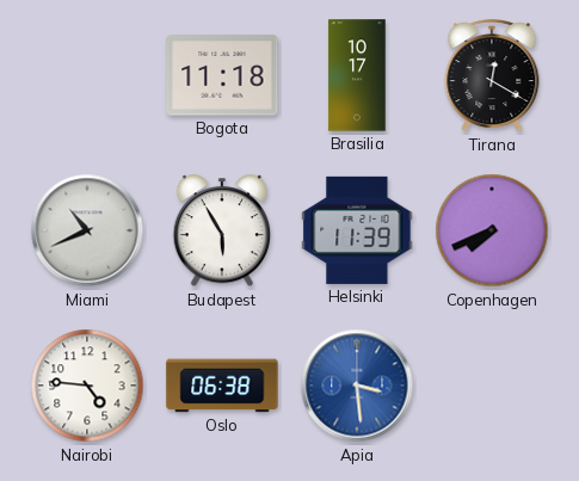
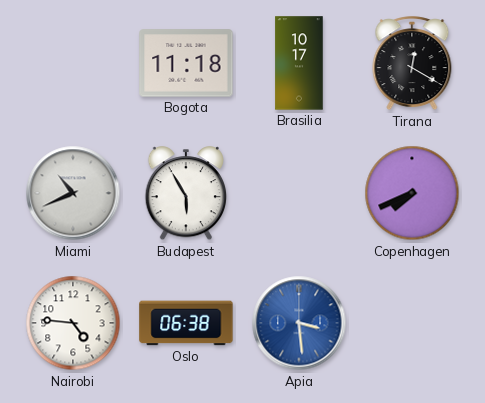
Helsinki: 11:39 -> none
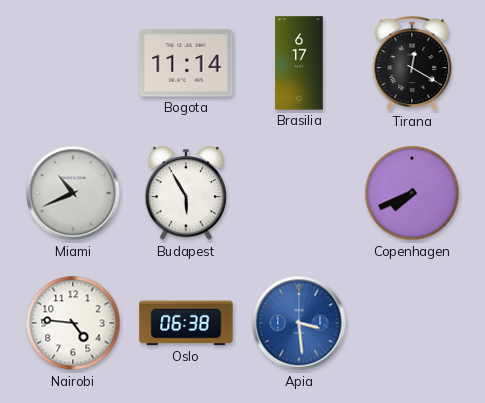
Bogota: 11:18 -> 11:14
Brasilia: 10:17 -> 6:17
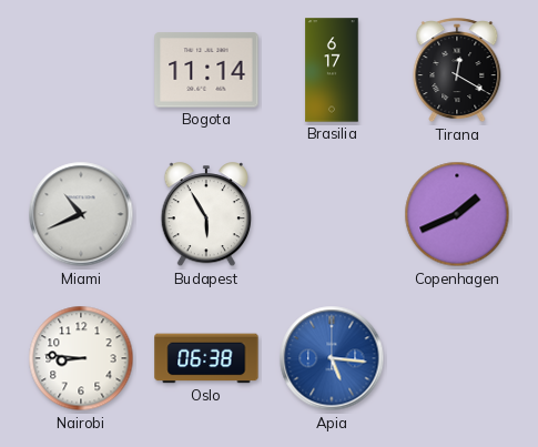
Copenhagen: 7:41 -> 1:41
Nairobi: 4:46 -> 8:46
Apia: 3:29 -> 5:16
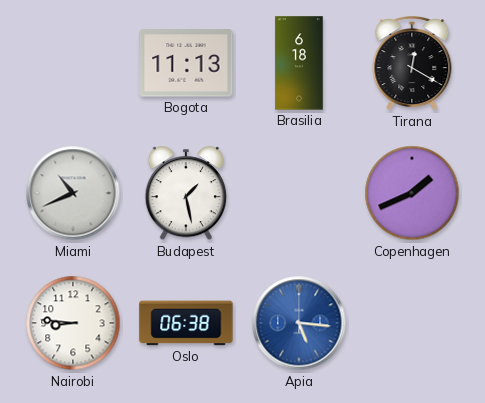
Bogota: 11:14 -> 11:13
Brasilia: 6:17 -> 6:18
Budapest: 5:55 -> 1:28
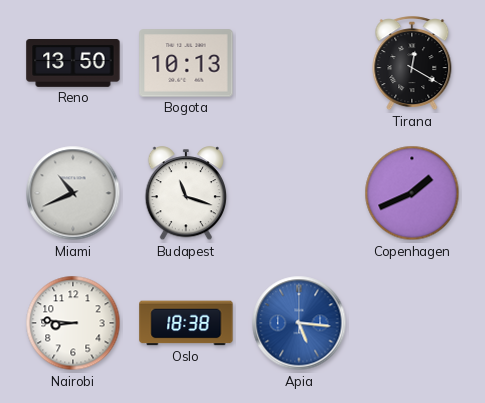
Reno: none -> 13:50
Bogota: 11:13 -> 10:13
Brasilia: 6:18 -> none
Budapest: 1:28 -> 11:18
Oslo: 06:38 -> 18:38
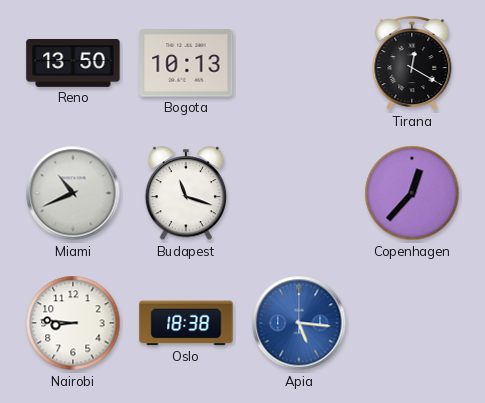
Copenhagen: 1:41 -> 12:37
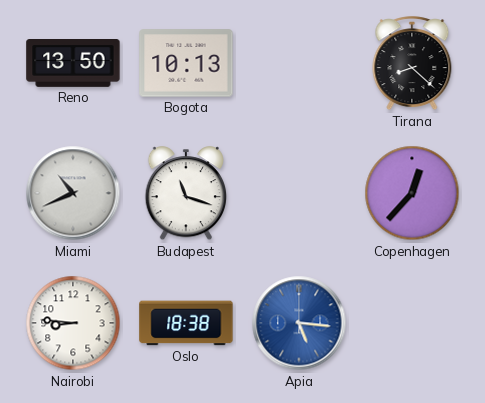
Tirana: 12:20 -> 8:22
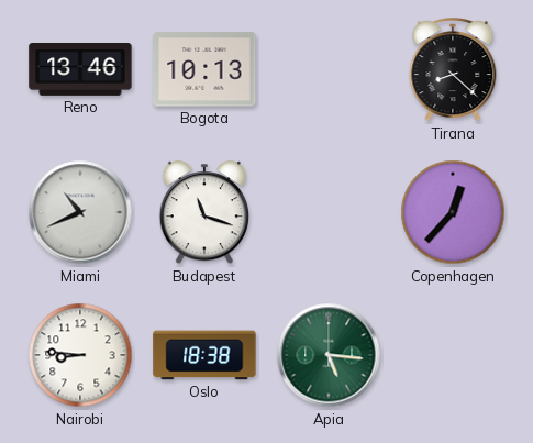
Reno: 13:50 -> 13:46
Apia dial: blue -> green
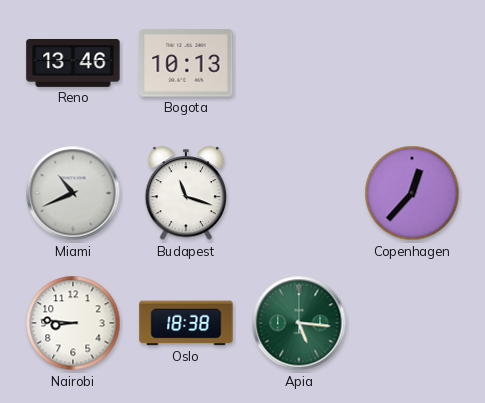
Tirana: 8:22 -> none
